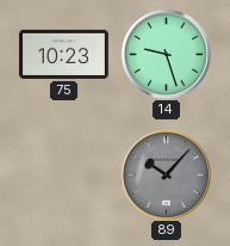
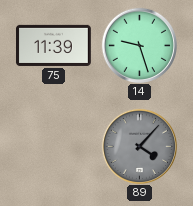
75: 10:23 -> 11:39
89: 10:07 -> 4:07
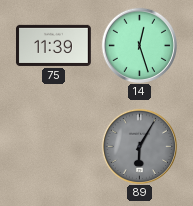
14: 9:27 -> 12:27
89: 4:07 -> 6:05
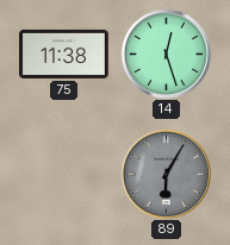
75: 11:39 -> 11:38
